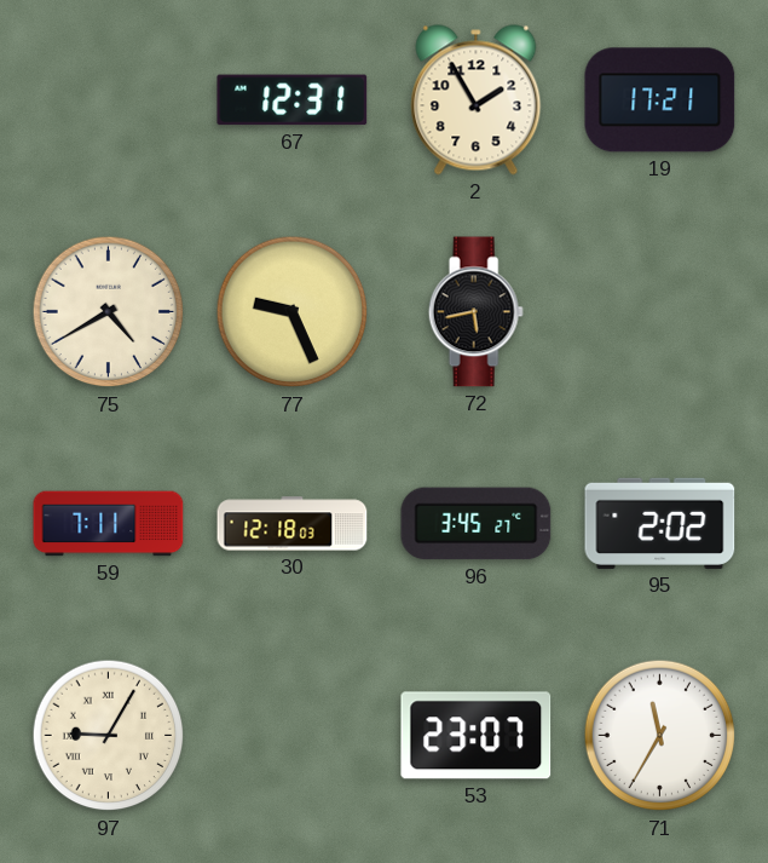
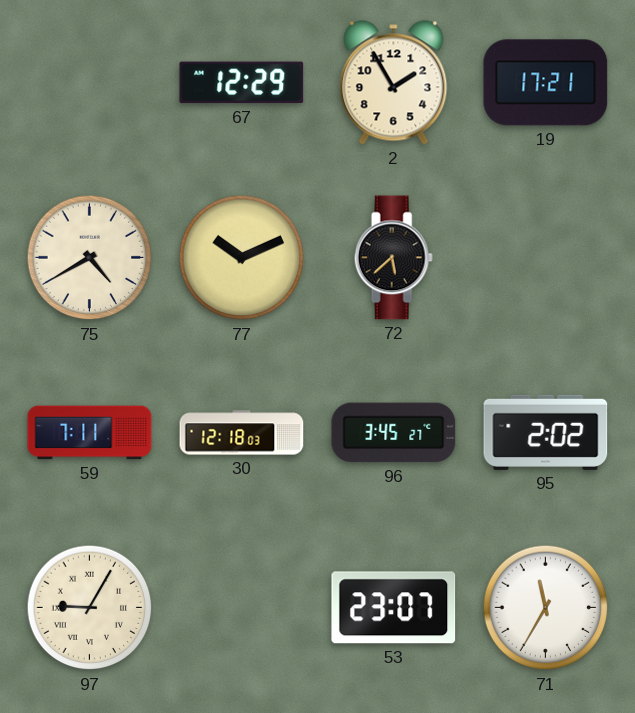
67: 12:31 -> 12:29
77: 9:26 -> 10:11
72: 5:43 -> 5:38
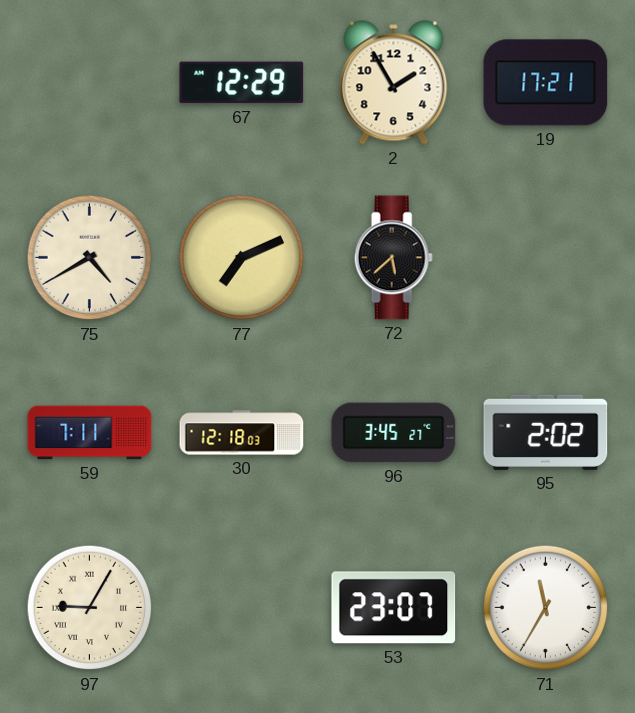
77: 10:11 -> 7:11
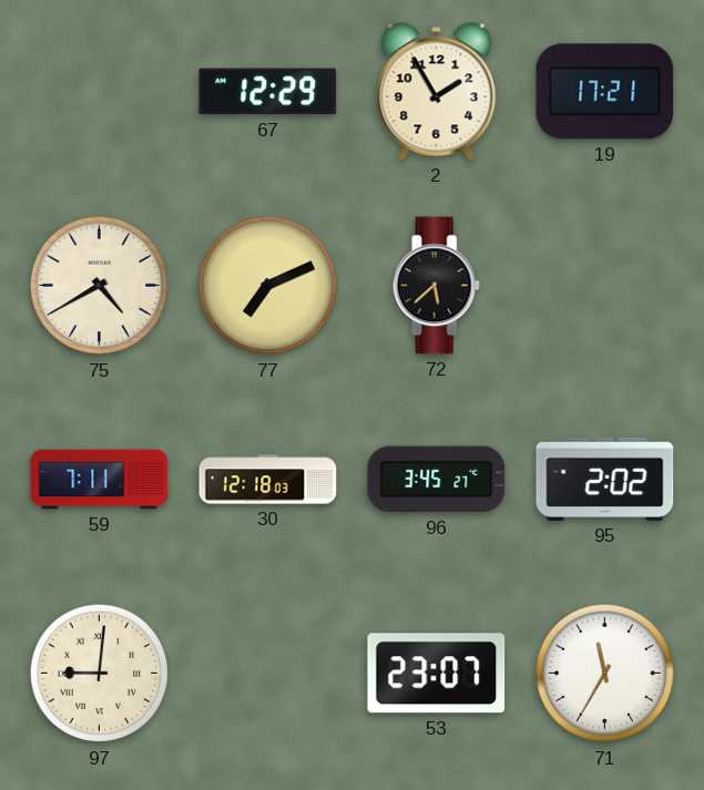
97: 9:05 -> 9:01
